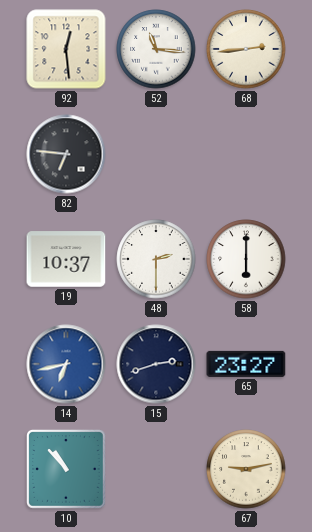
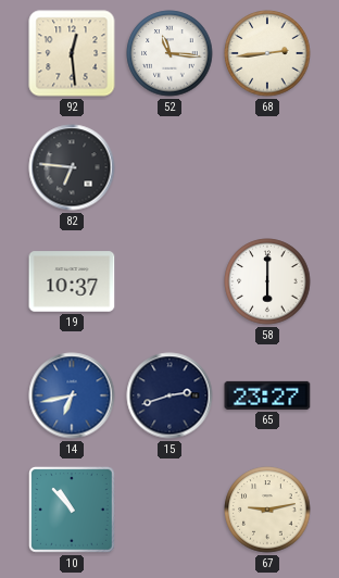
48: 2:30 -> none
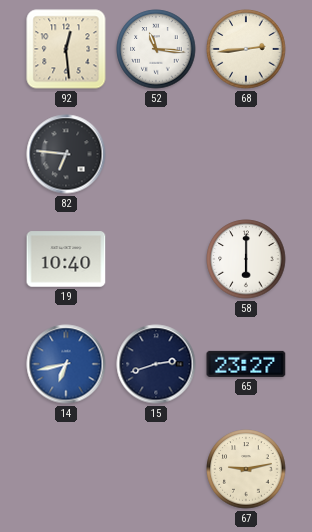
19: 10:37 -> 10:40
10: 10:53 -> none
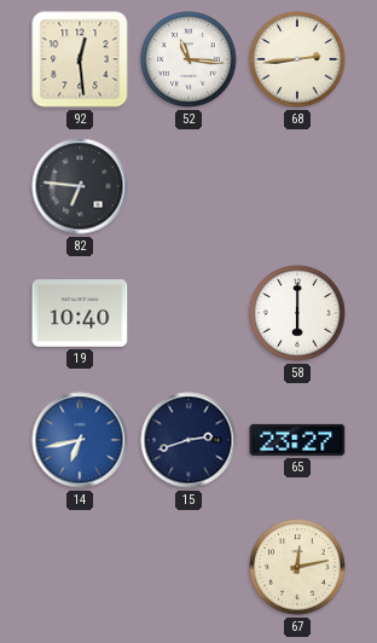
67: 9:13 -> 12:13
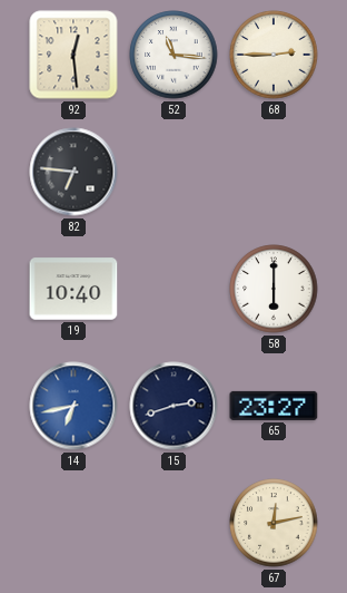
68: 2:44 -> 2:45
